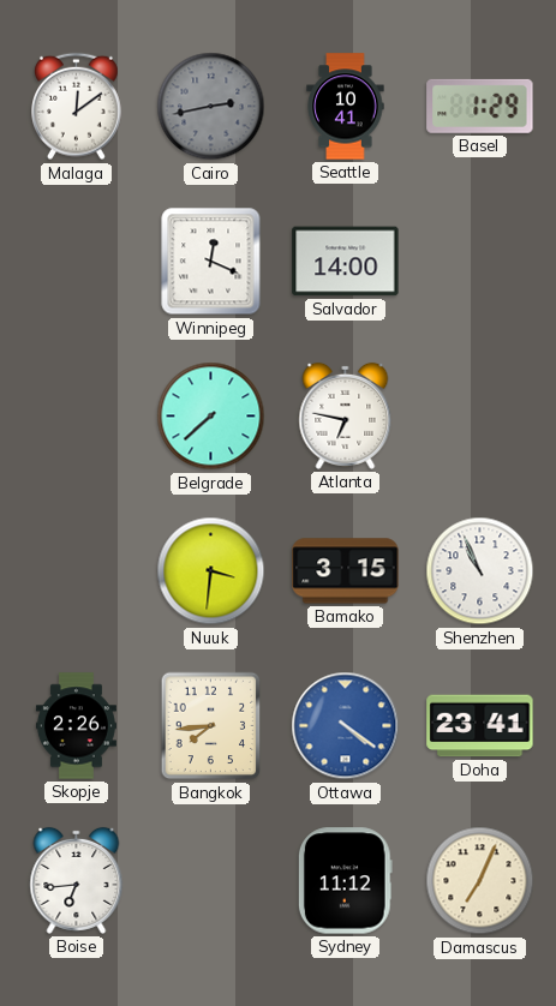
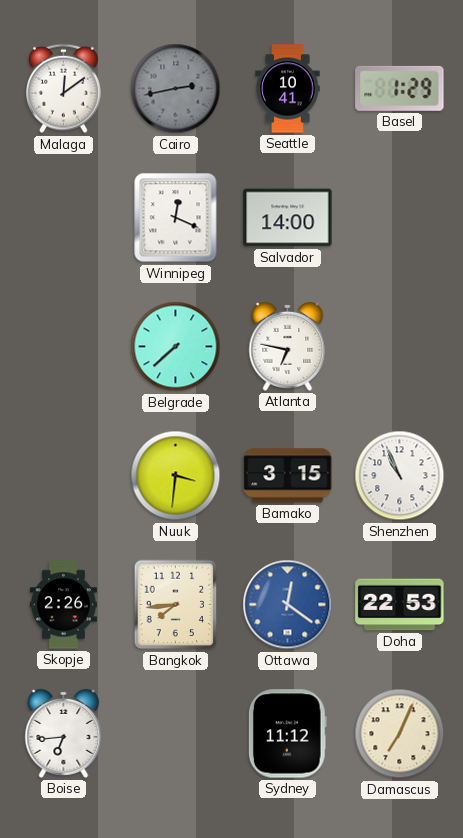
Ottawa: 4:21 -> 12:21
Doha: 23:41 -> 22:53
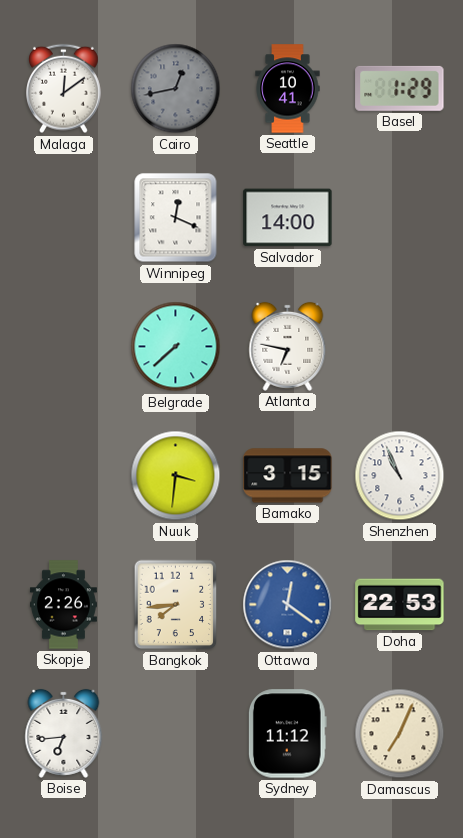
Cairo: 2:43 -> 12:43
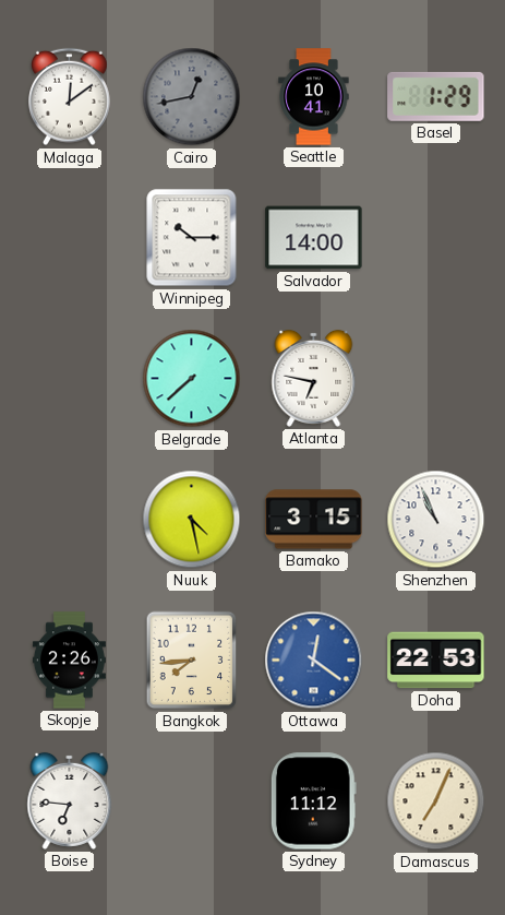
Winnipeg: 12:19 -> 10:15
Nuuk: 3:31 -> 4:28
Boise: 6:44 -> 6:46
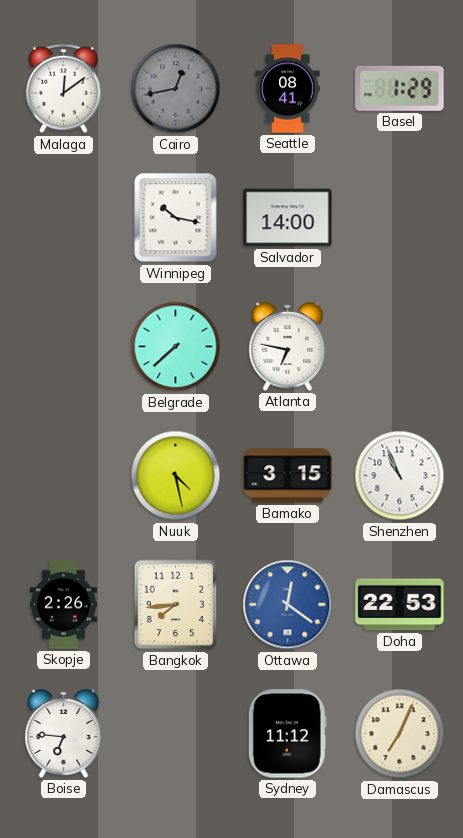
Seattle: 10:41 -> 08:41
Winnipeg: 10:15 -> 10:17
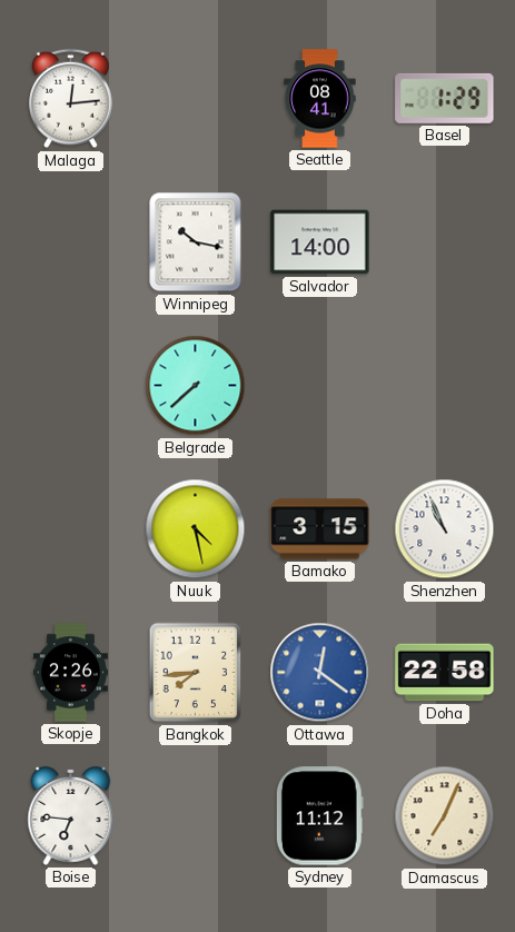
Malaga: 12:09 -> 12:14
Cairo: 12:43 -> none
Atlanta: 6:47 -> none
Doha: 22:53 -> 22:58
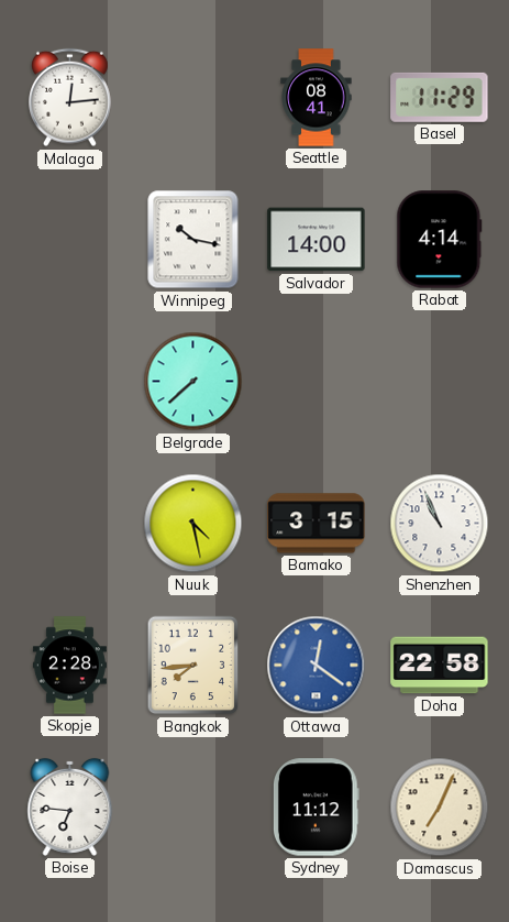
Basel: 1:29 -> 11:29
Rabat: none -> 4:14
Skopje: 2:26 -> 2:28
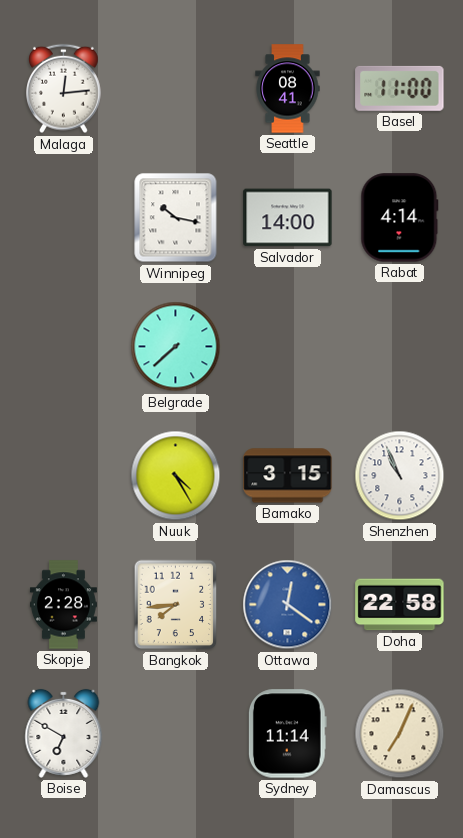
Basel: 11:29 -> 11:00
Nuuk: 4:28 -> 4:25
Boise: 6:46 -> 6:50
Sydney: 11:12 -> 11:14
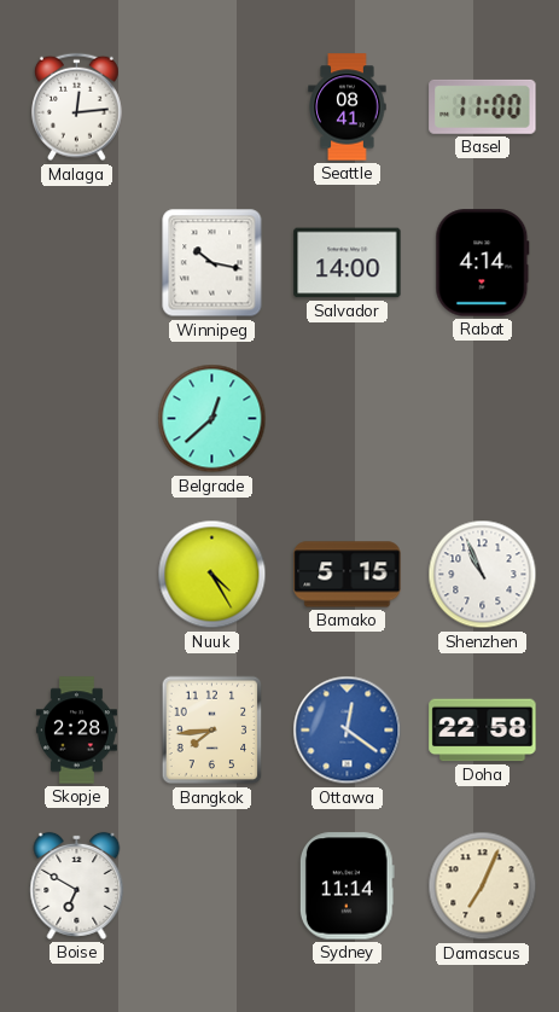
Belgrade: 7:38 -> 12:38
Bamako: 3:15 -> 5:15
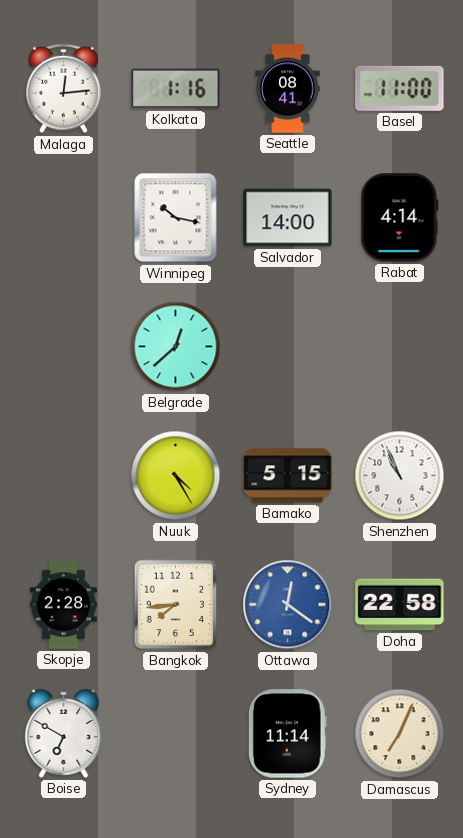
Kolkata: none -> 1:16
